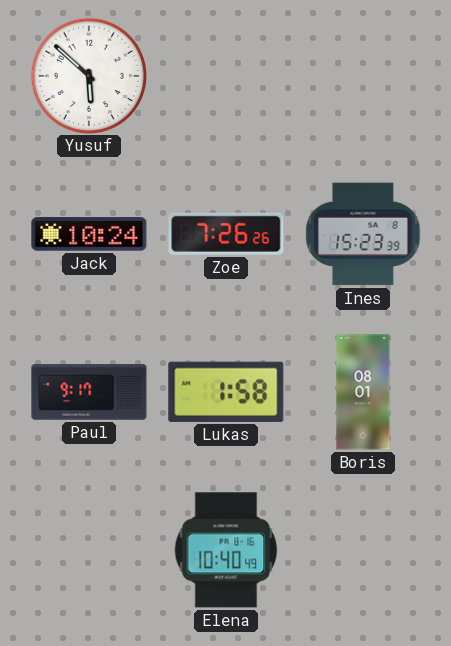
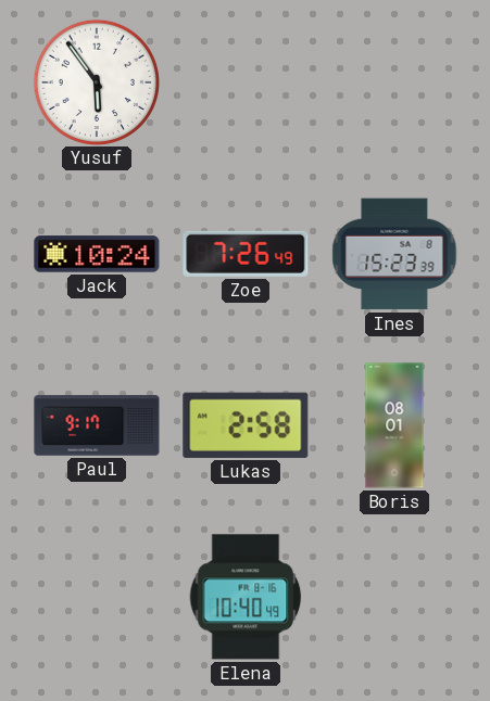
Yusuf: 5:52 -> 5:54
Zoe: 7:26:26 -> 7:26:49
Lukas: 1:58 -> 2:58
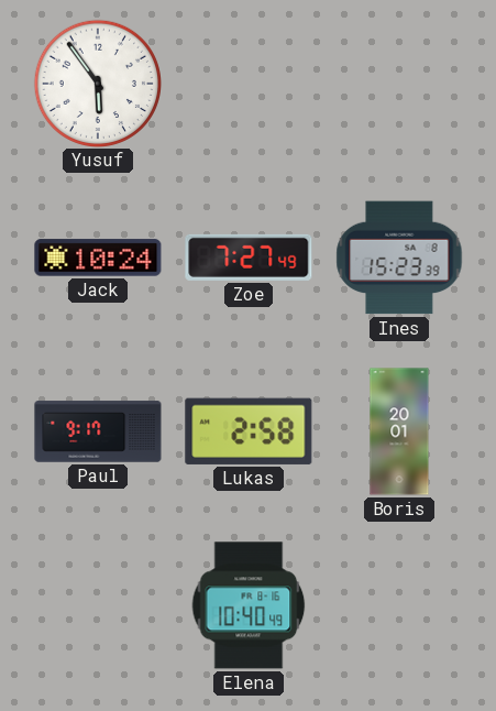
Zoe: 7:26 -> 7:27
Boris: 08:01 -> 20:01
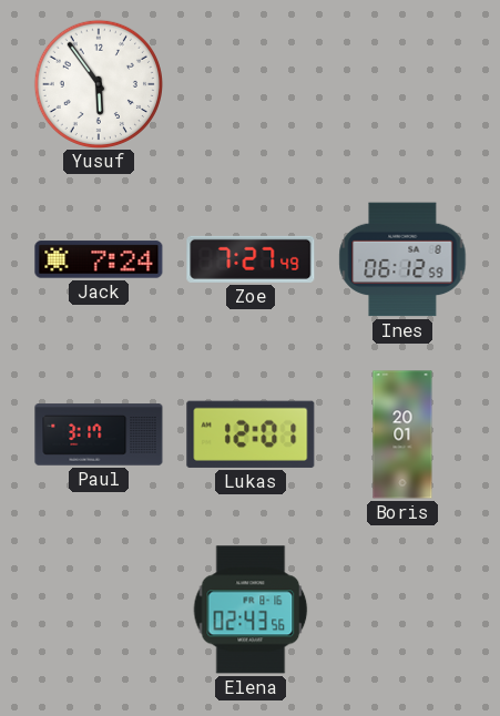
Jack: 10:24 -> 7:24
Ines: 15:23 -> 06:12
Paul: 9:17 -> 3:17
Lukas: 2:58 -> 12:01
Elena: 10:40 -> 02:43
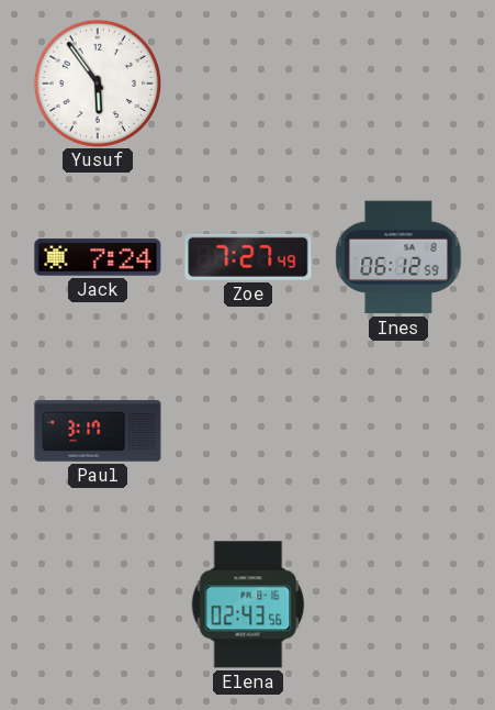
Lukas: 12:01 -> none
Boris: 20:01 -> none
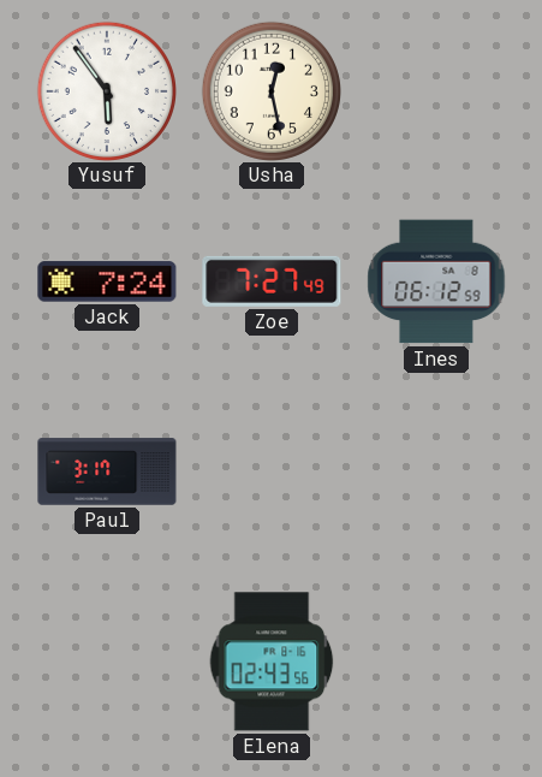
Usha: none -> 12:28
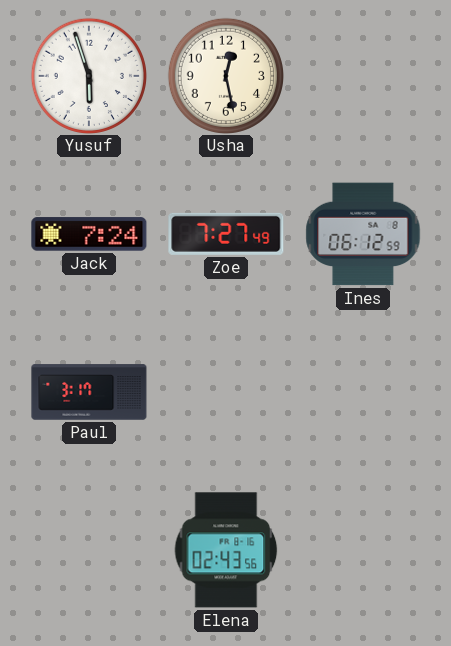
Yusuf: 5:54 -> 5:57
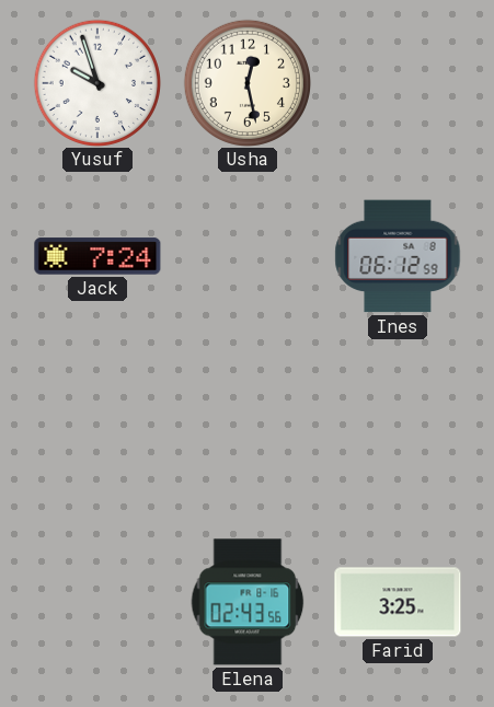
Yusuf: 5:57 -> 9:57
Zoe: 7:27 -> none
Paul: 3:17 -> none
Farid: none -> 3:25
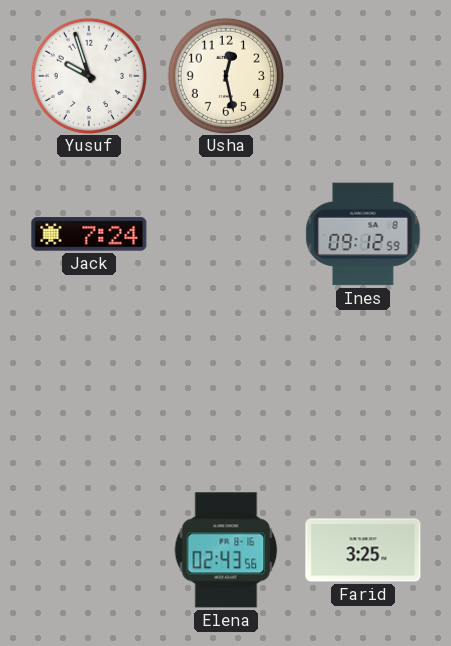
Ines: 06:12 -> 09:12
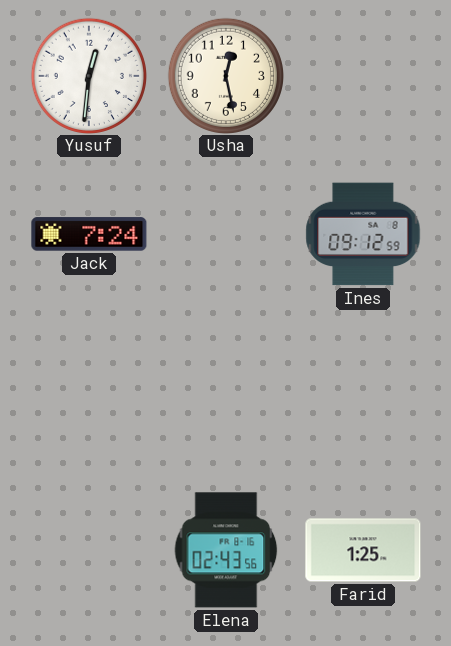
Yusuf: 9:57 -> 12:31
Farid: 3:25 -> 1:25
